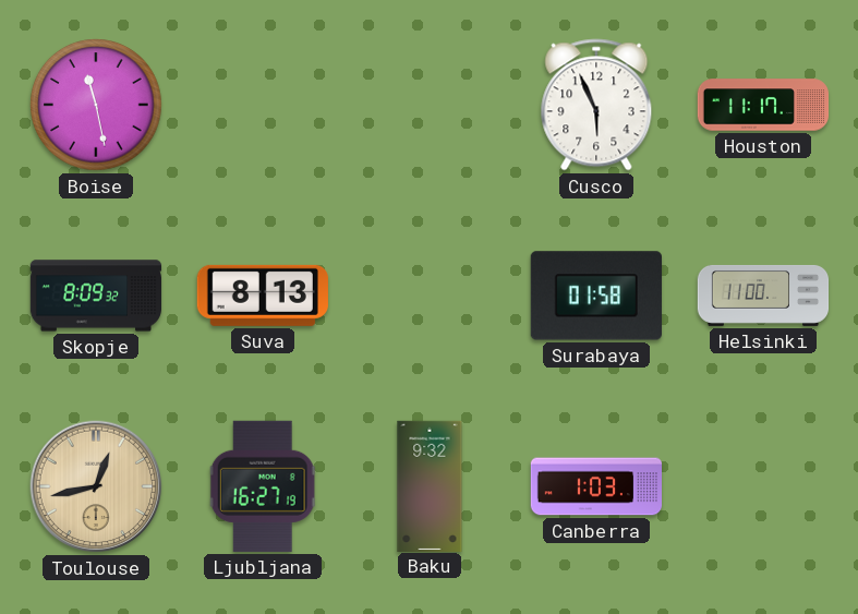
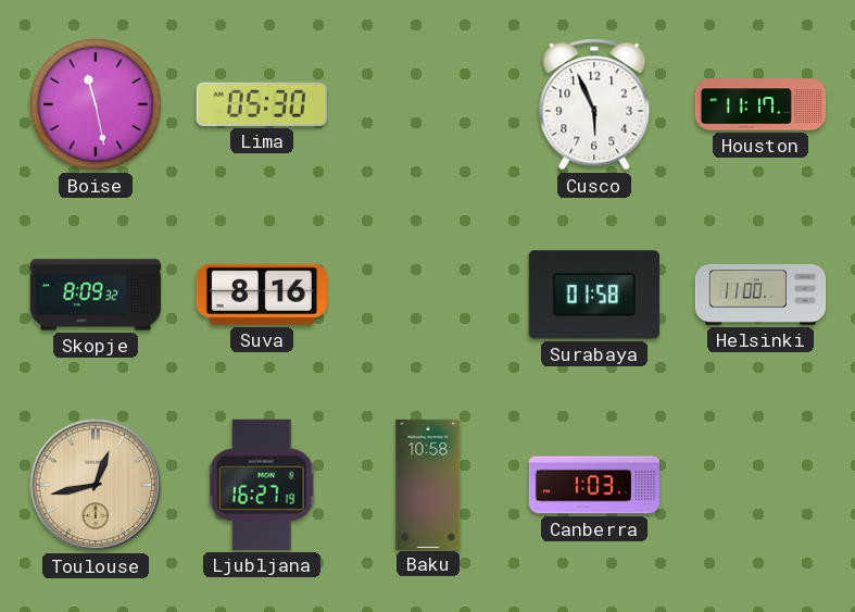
Lima: none -> 05:30
Suva: 8:13 -> 8:16
Baku: 9:32 -> 10:58
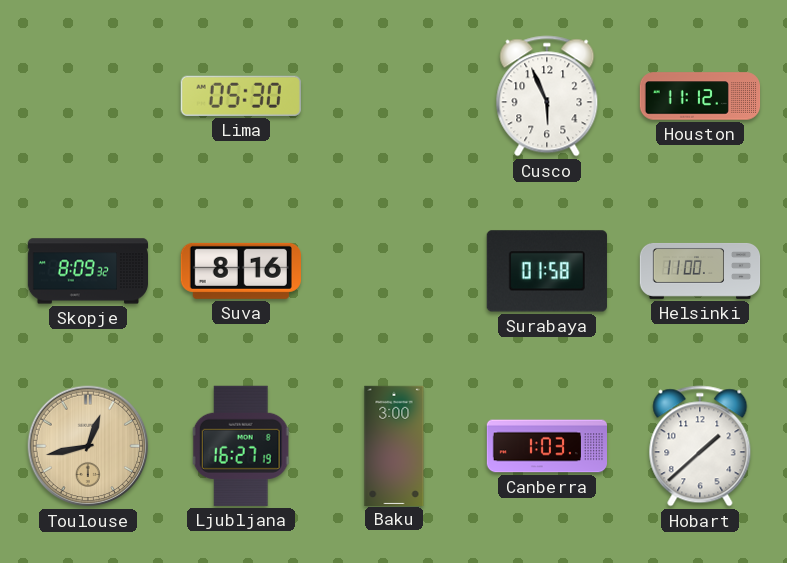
Boise: 11:28 -> none
Houston: 11:17 -> 11:12
Baku: 10:58 -> 3:00
Hobart: none -> 1:38
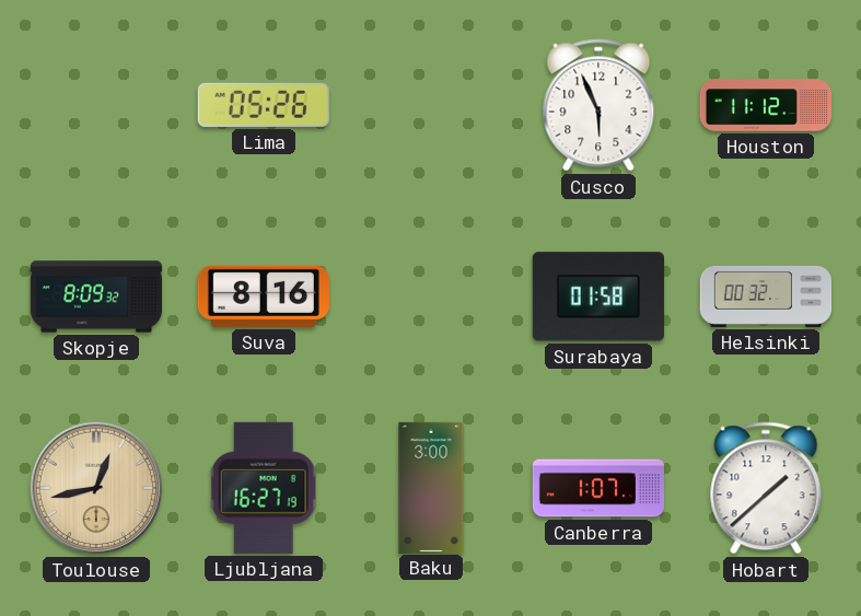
Lima: 05:30 -> 05:26
Helsinki: 11:00 -> 00:32
Canberra: 1:03 -> 1:07
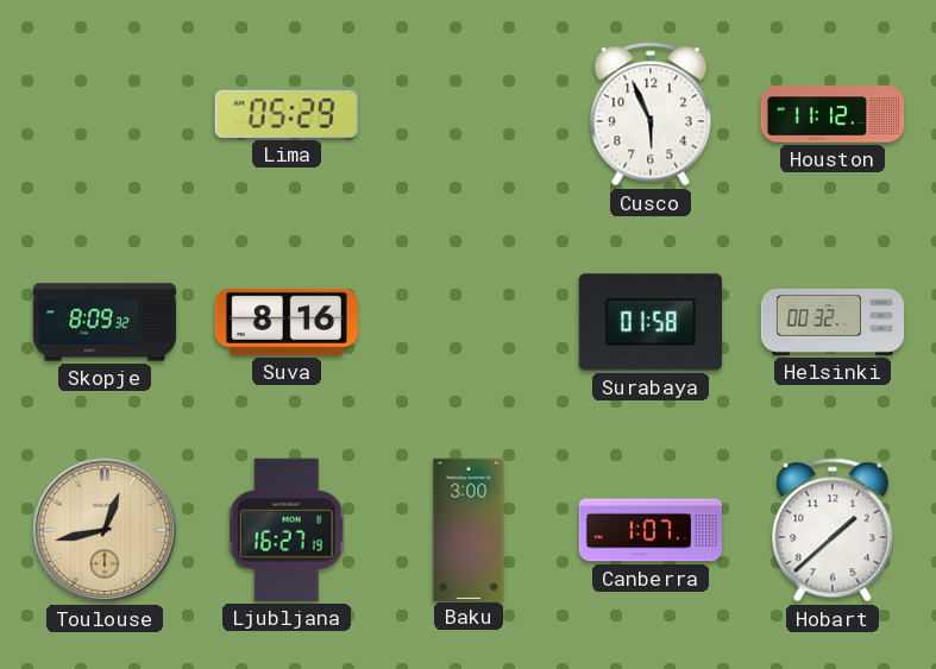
Lima: 05:26 -> 05:29
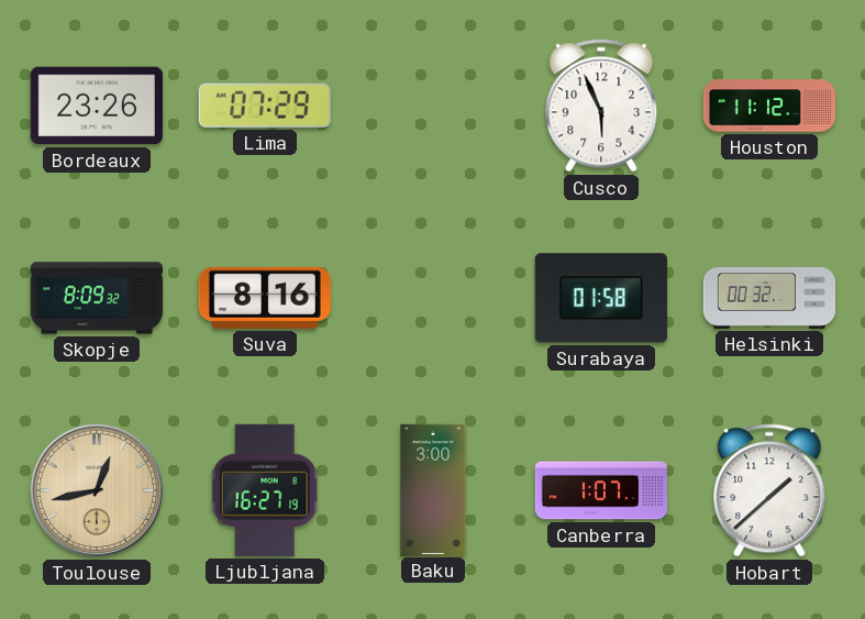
Bordeaux: none -> 23:26
Lima: 05:29 -> 07:29
